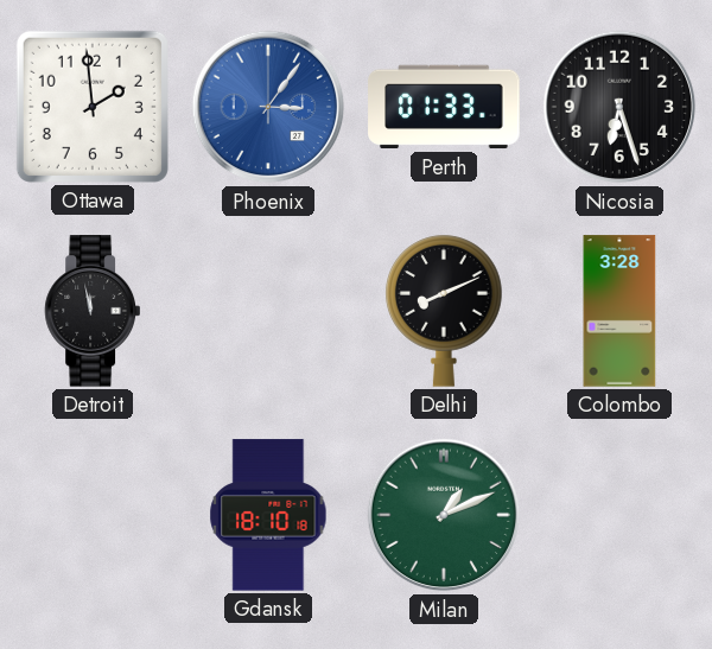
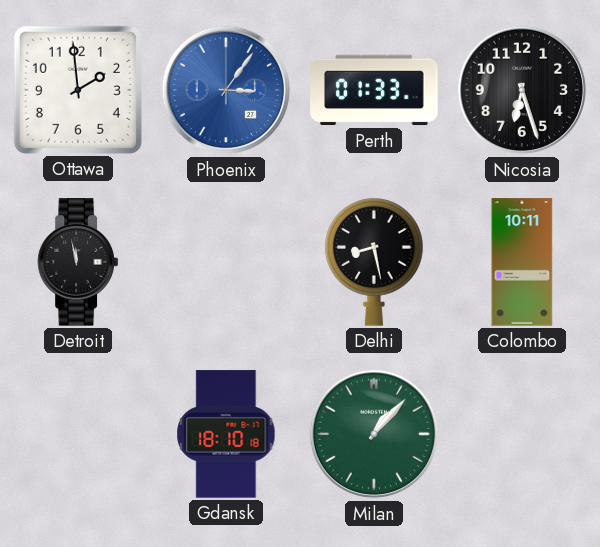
Delhi: 8:11 -> 8:28
Colombo: 3:28 -> 10:11
Milan: 1:11 -> 1:07
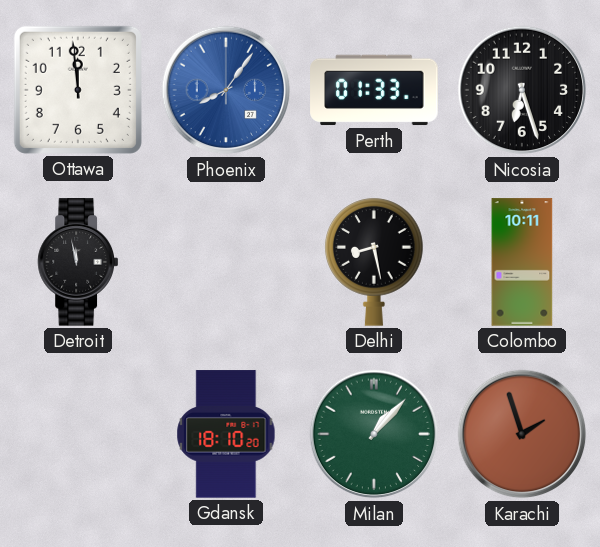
Ottawa: 1:59 -> 11:59
Phoenix: 3:06 -> 8:06
Gdansk: 18:10:18 -> 18:10:20
Karachi: none -> 1:57
